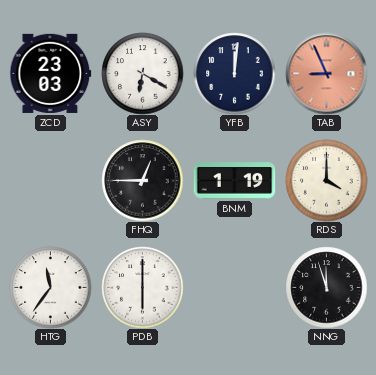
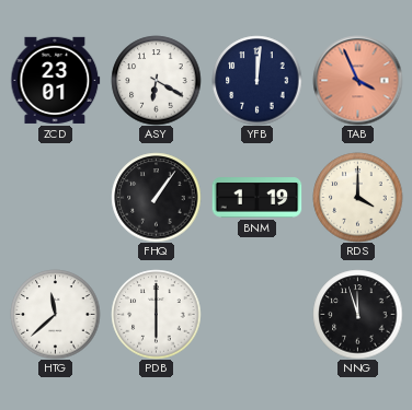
ZCD: 23:03 -> 23:01
TAB: 8:56 -> 3:56
FHQ: 12:45 -> 1:06
HTG: 11:36 -> 11:38
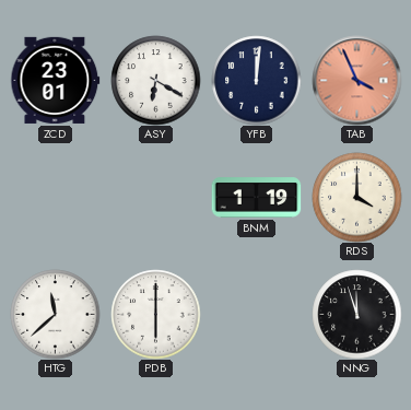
FHQ: 1:06 -> none
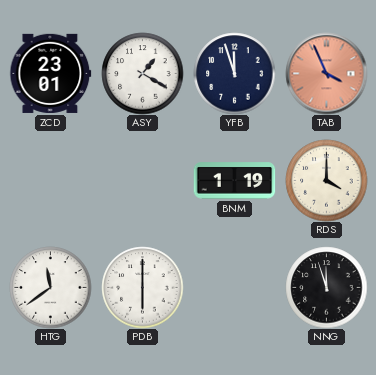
ASY: 6:20 -> 1:20
YFB: 12:01 -> 11:57
HTG: 11:38 -> 11:39
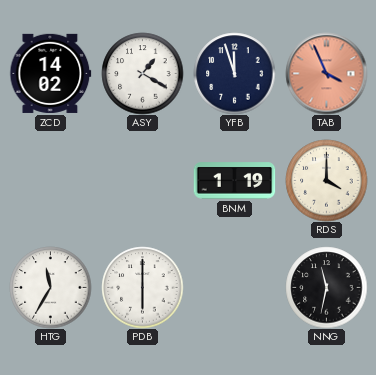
ZCD: 23:01 -> 14:02
HTG: 11:39 -> 11:35
NNG: 11:57 -> 11:32
